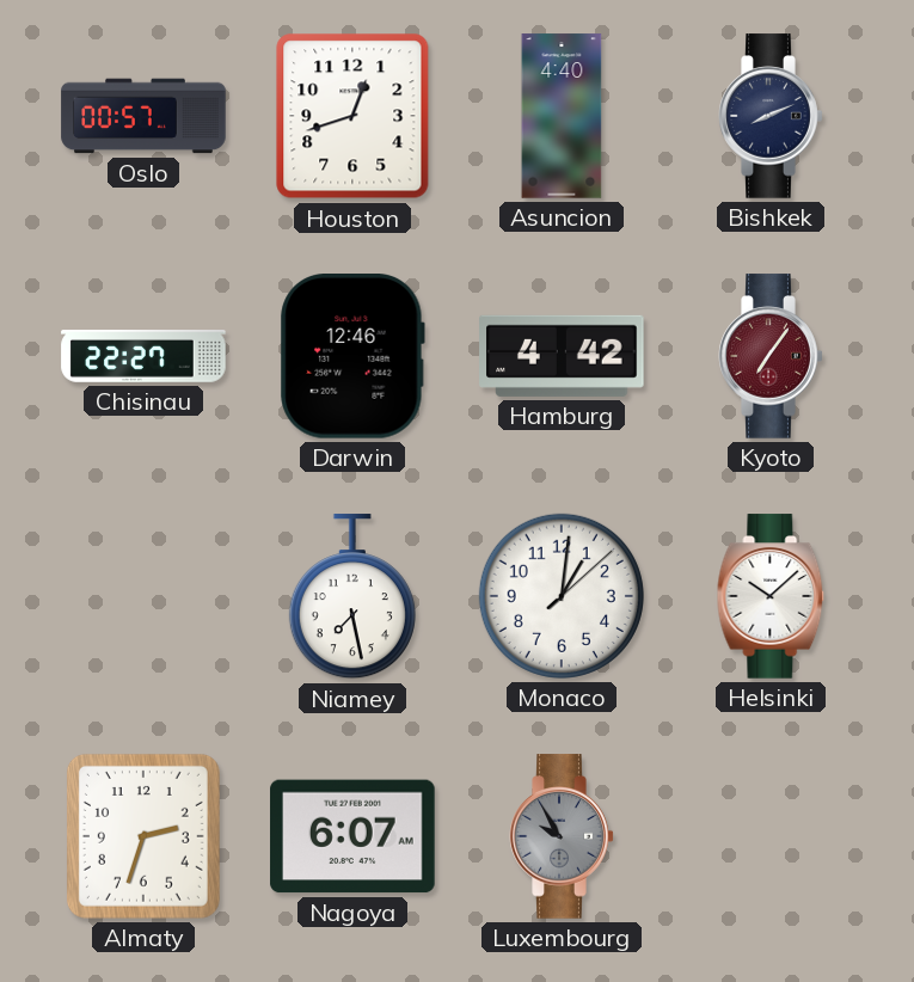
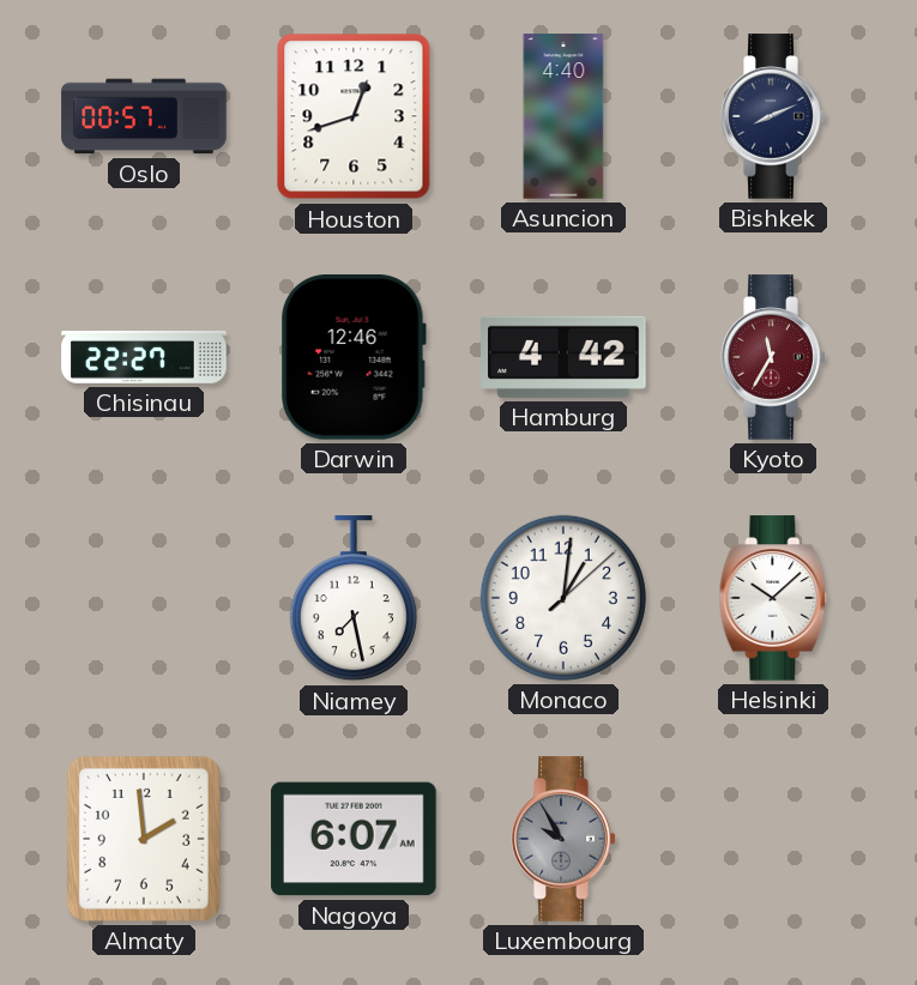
Kyoto: 7:06 -> 11:35
Almaty: 2:33 -> 1:59
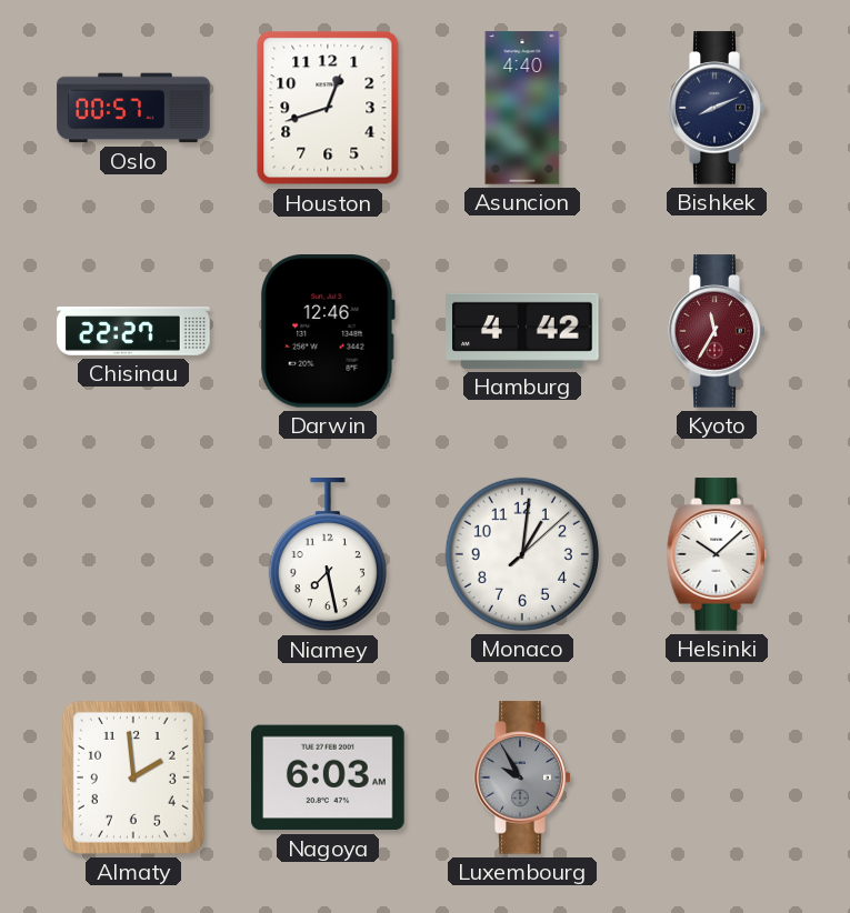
Nagoya: 6:07 -> 6:03
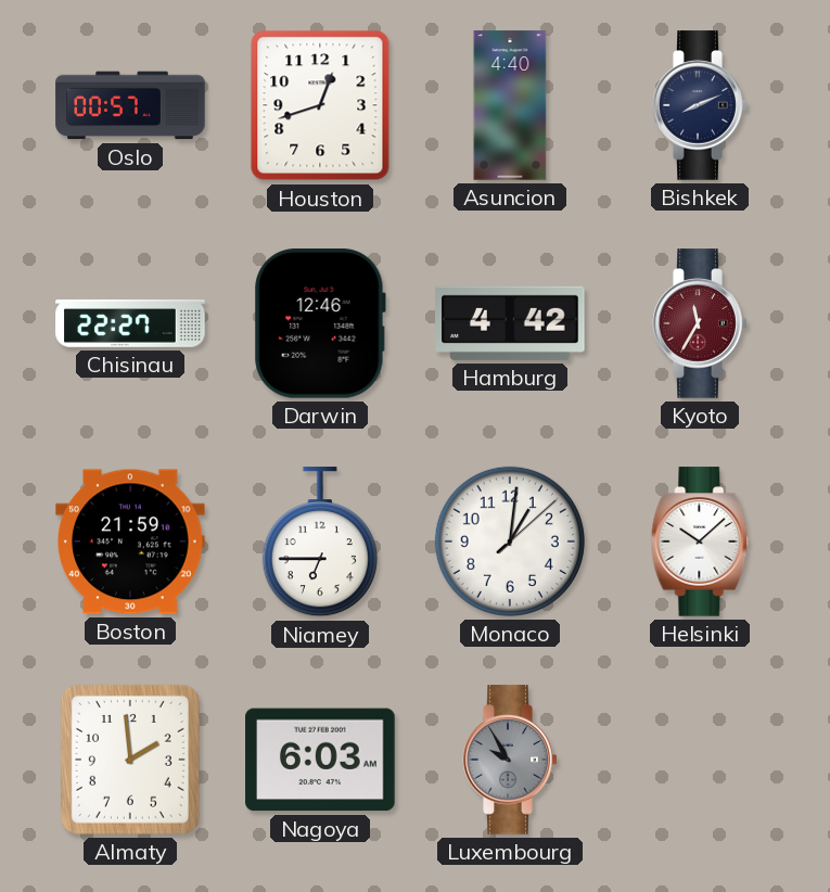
Boston: none -> 21:59
Niamey: 7:28 -> 6:45
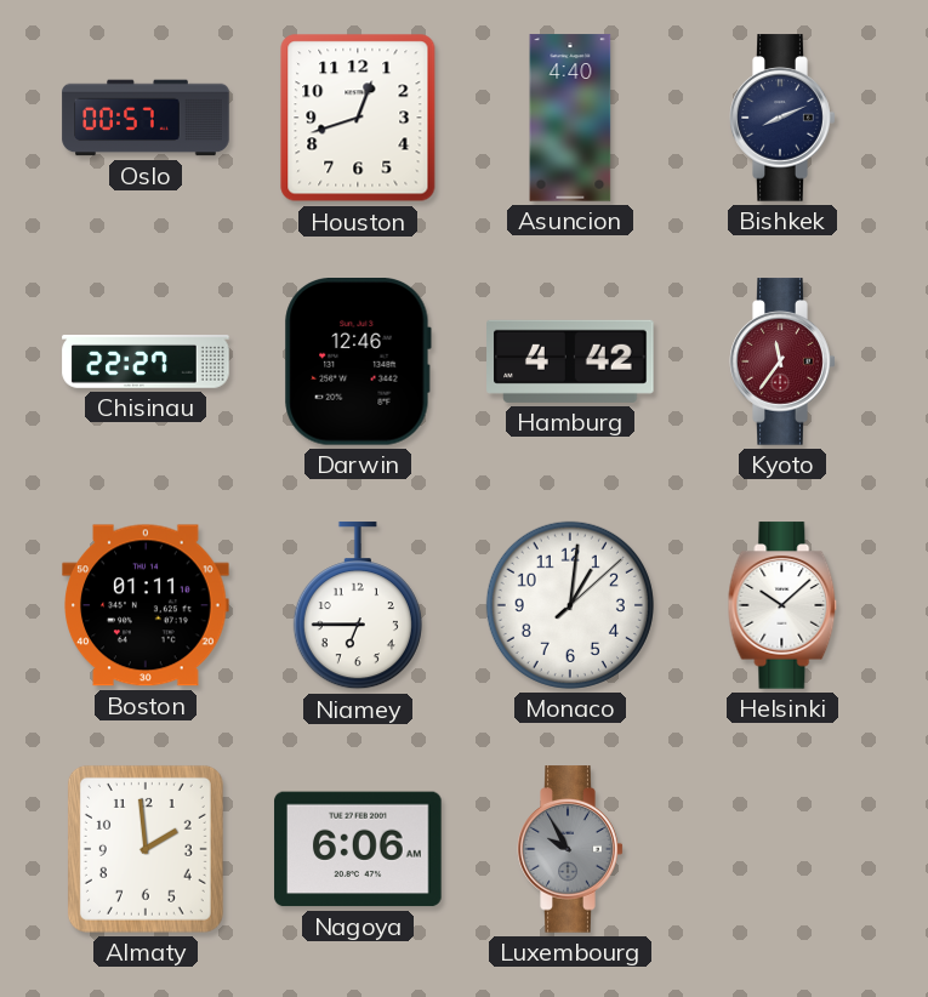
Kyoto: 11:35 -> 11:36
Boston: 21:59 -> 01:11
Nagoya: 6:03 -> 6:06
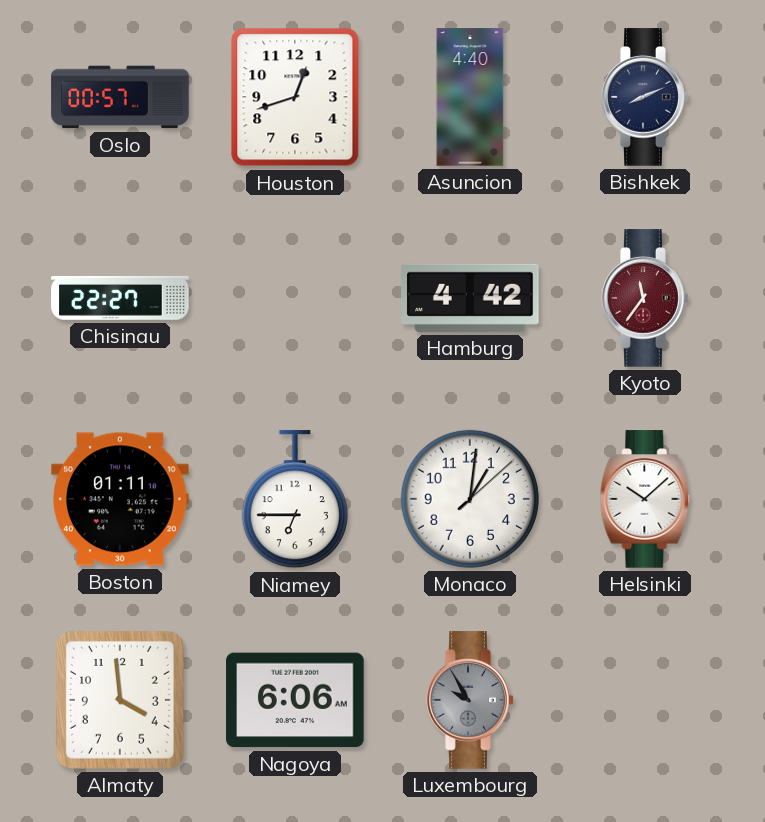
Darwin: 12:46 -> none
Almaty: 1:59 -> 3:59
